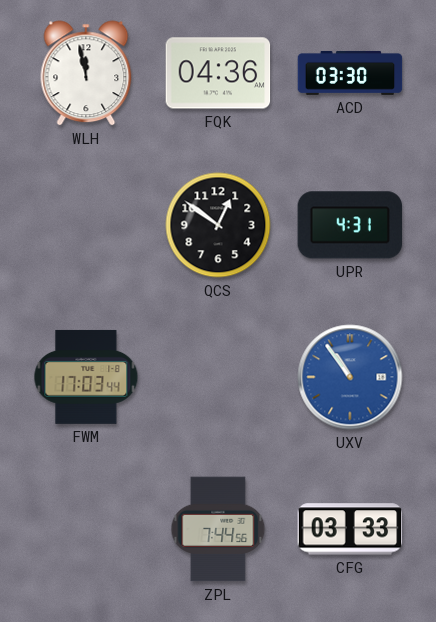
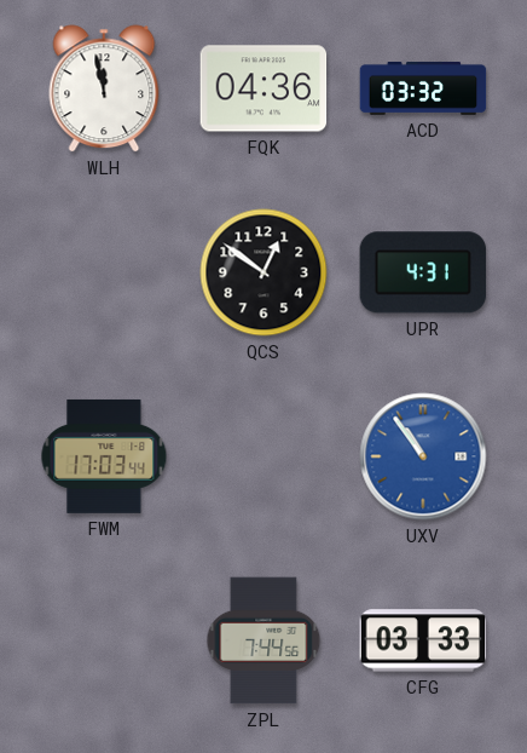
ACD: 03:30 -> 03:32
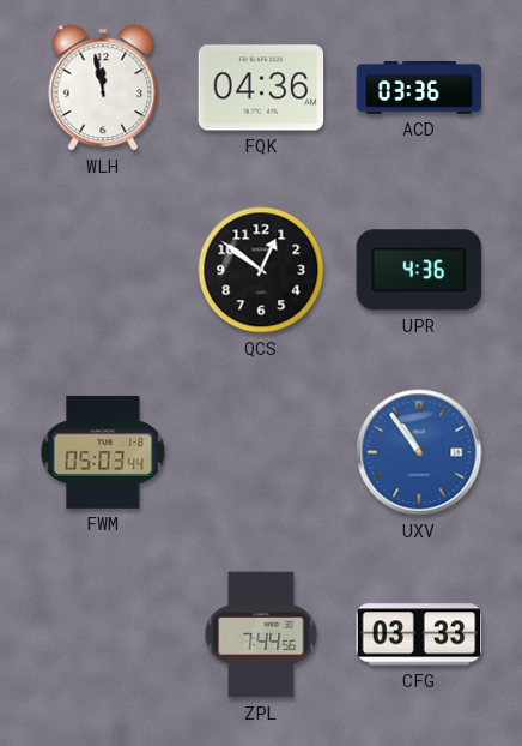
ACD: 03:32 -> 03:36
UPR: 4:31 -> 4:36
FWM: 17:03 -> 05:03
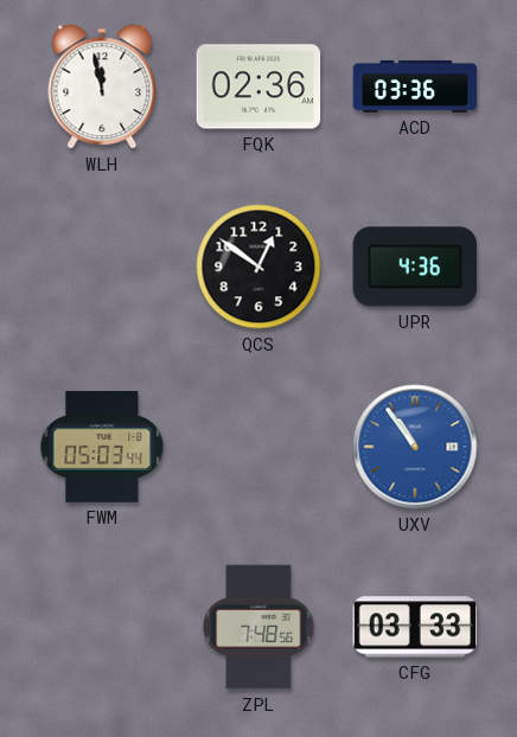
FQK: 04:36 -> 02:36
ZPL: 7:44 -> 7:48
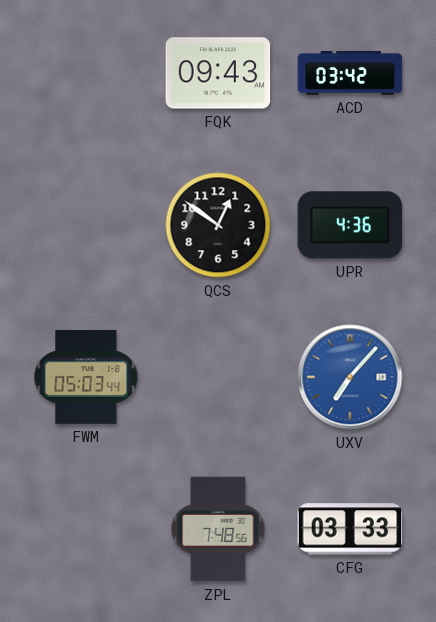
WLH: 11:58 -> none
FQK: 02:36 -> 09:43
ACD: 03:36 -> 03:42
UXV: 10:54 -> 7:07
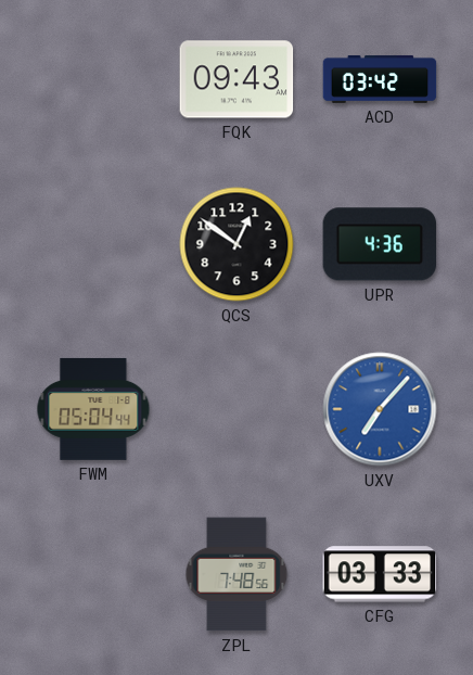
FWM: 05:03 -> 05:04
